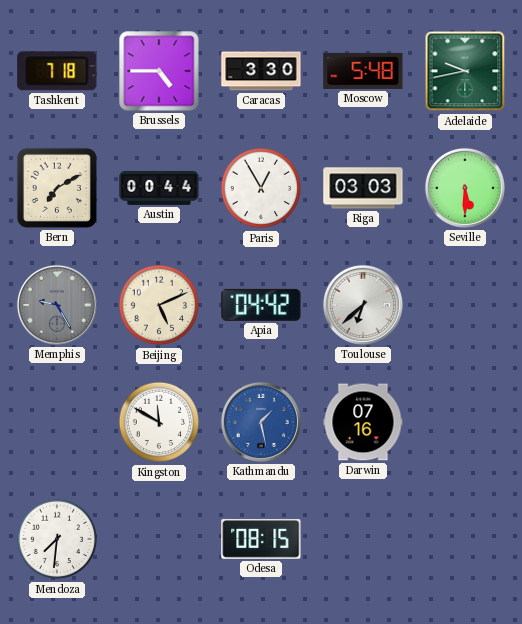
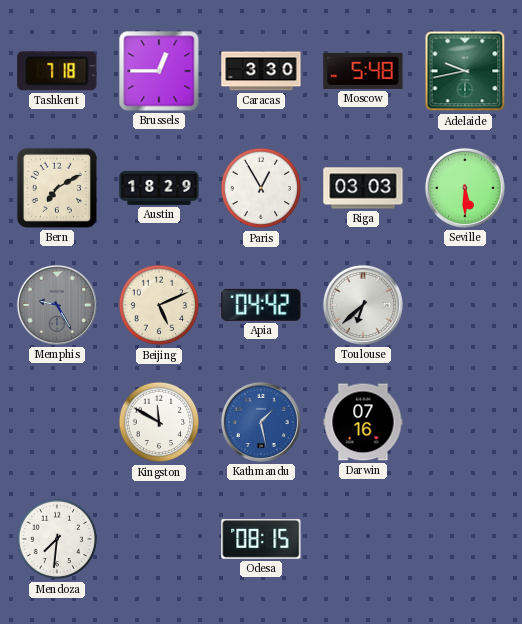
Brussels: 4:45 -> 12:45
Austin: 00:44 -> 18:29
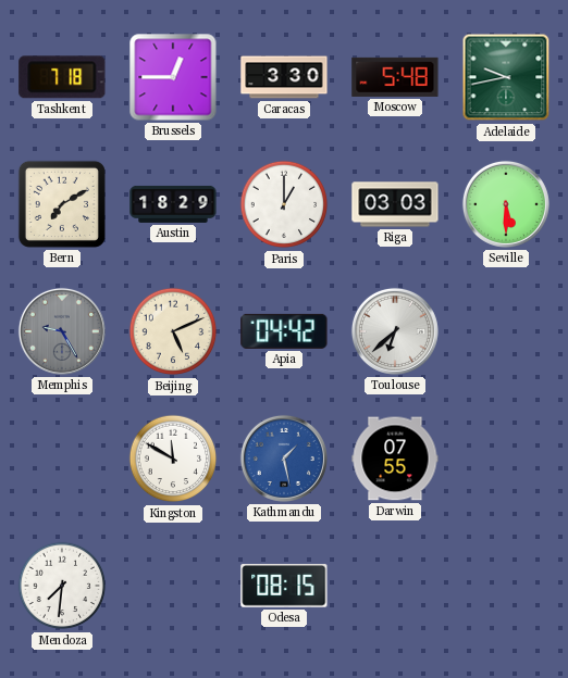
Paris: 12:55 -> 1:00
Darwin: 07:16 -> 07:55
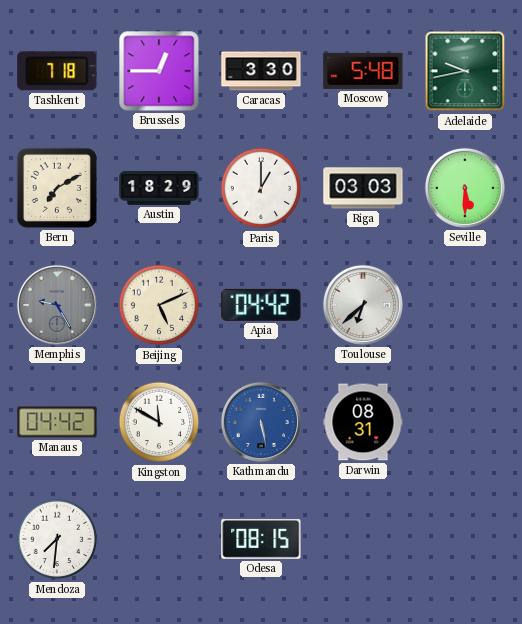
Manaus: none -> 04:42
Kathmandu: 1:28 -> 5:28
Darwin: 07:55 -> 08:31
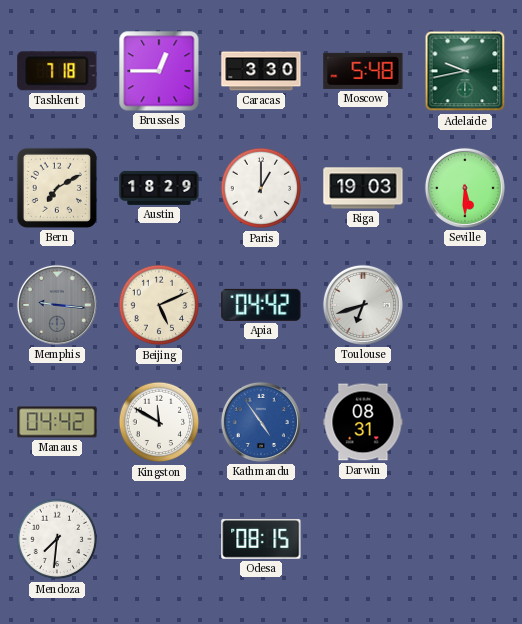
Riga: 03:03 -> 19:03
Memphis: 9:25 -> 9:16
Toulouse: 6:38 -> 6:42
Kathmandu: 5:28 -> 4:54
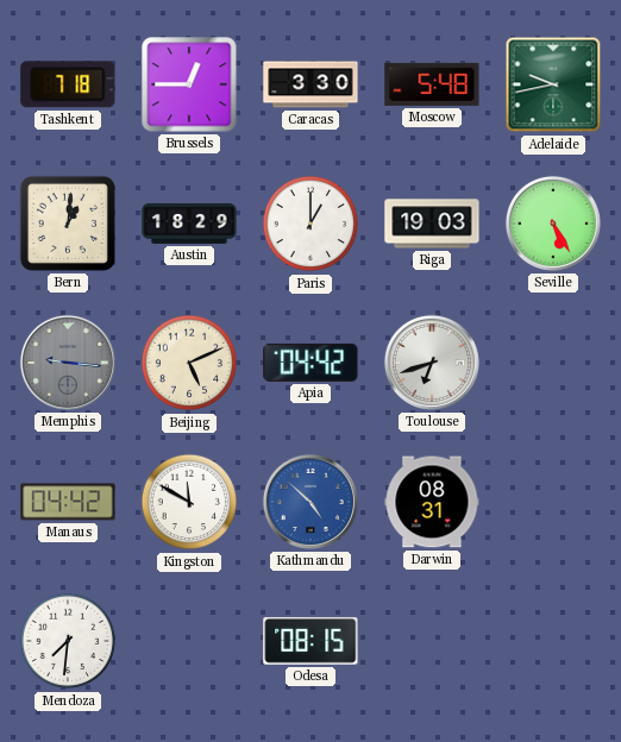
Bern: 7:10 -> 1:01
Seville: 5:30 -> 5:25
Kathmandu: 4:54 -> 4:52
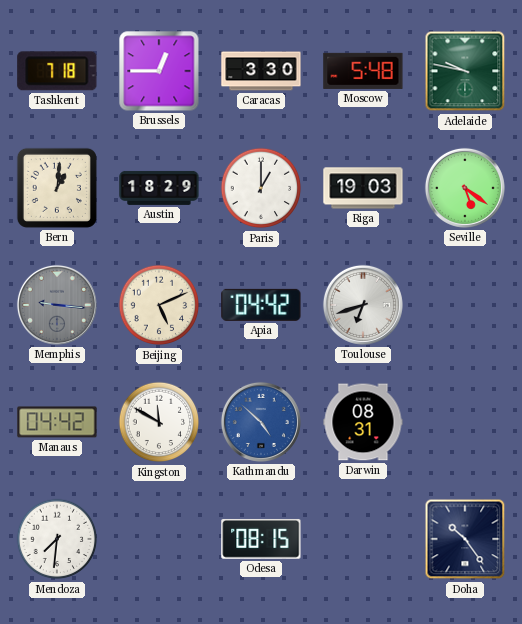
Adelaide: 9:43 -> 9:47
Seville: 5:25 -> 5:21
Doha: none -> 10:24
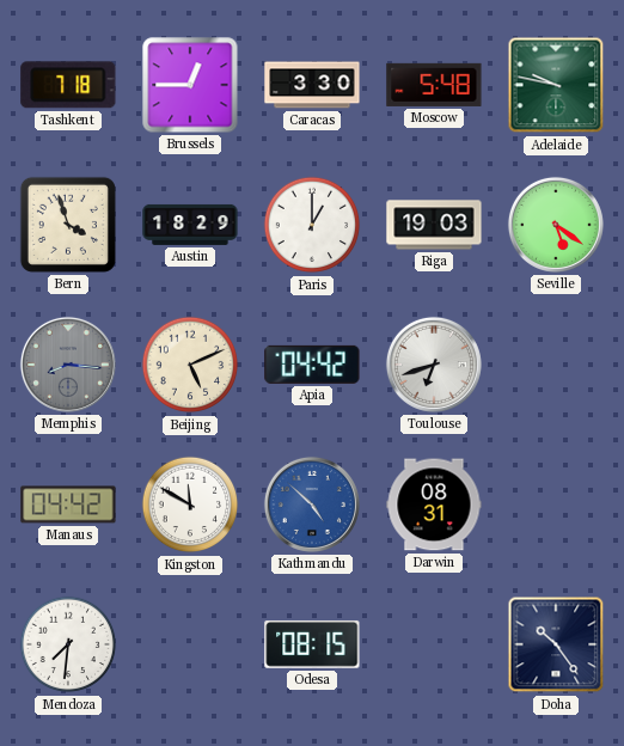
Bern: 1:01 -> 3:57
Memphis: 9:16 -> 8:16
